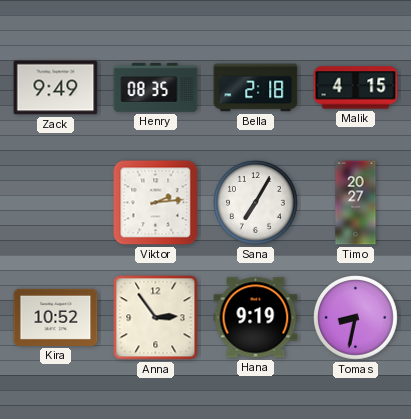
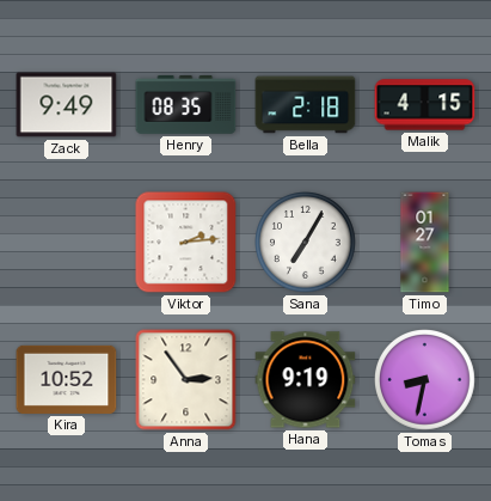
Timo: 20:27 -> 01:27
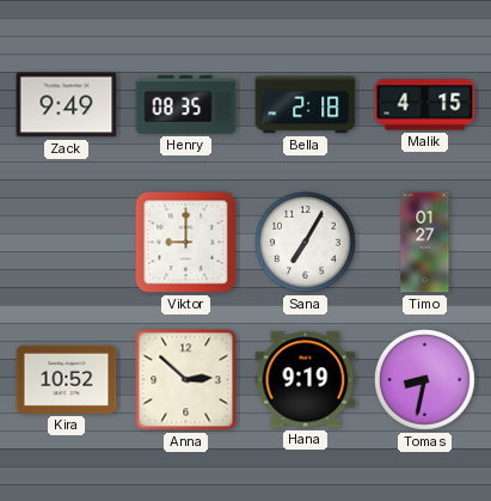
Viktor: 2:14 -> 9:00
Anna: 2:54 -> 2:52
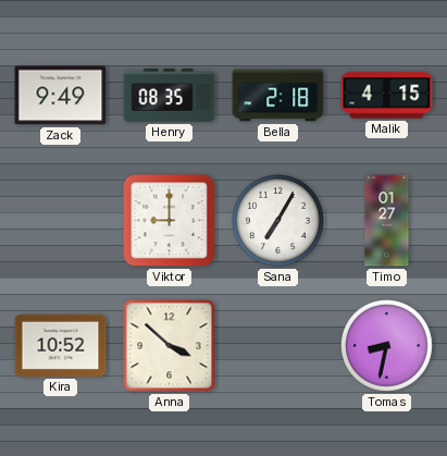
Anna: 2:52 -> 3:52
Hana: 9:19 -> none
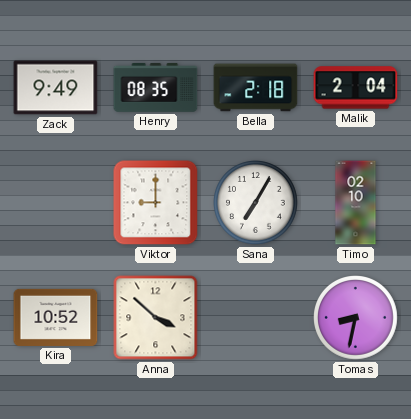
Malik: 4:15 -> 2:04
Timo: 01:27 -> 02:10
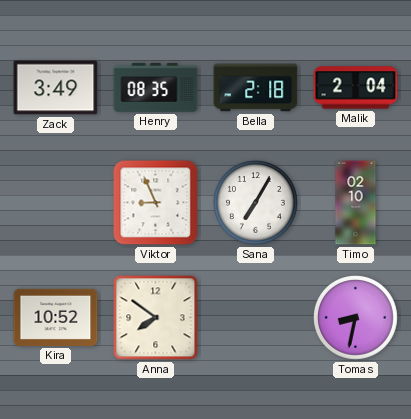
Zack: 9:49 -> 3:49
Viktor: 9:00 -> 8:56
Anna: 3:52 -> 7:51
